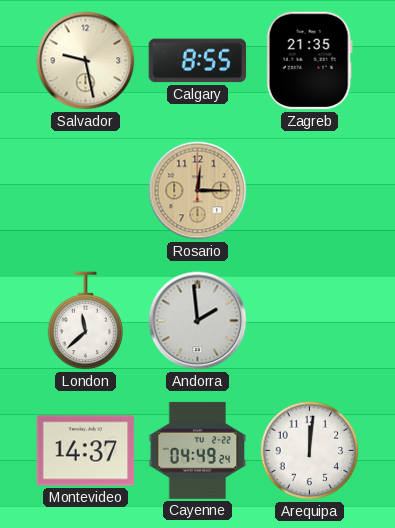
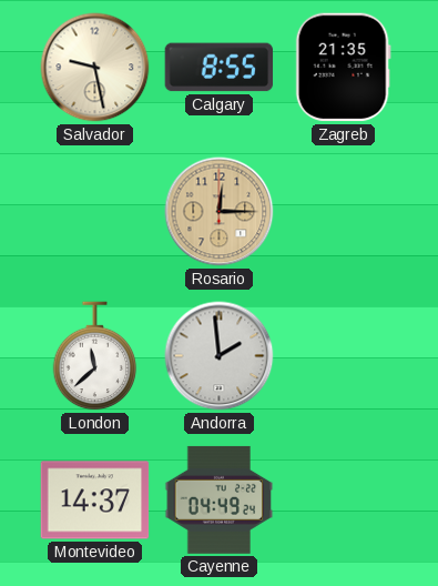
Arequipa: 12:01 -> none
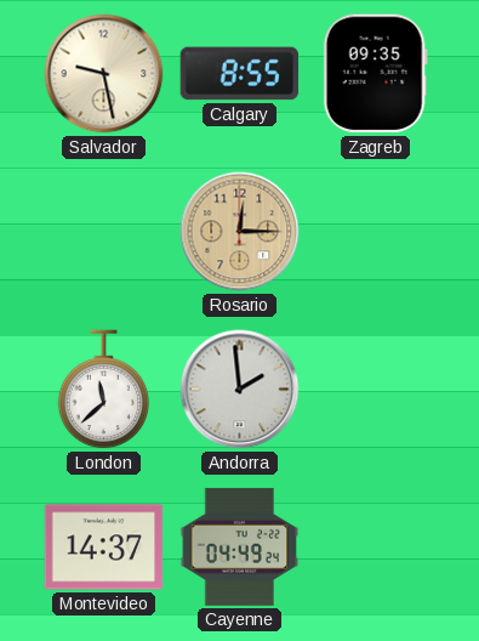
Zagreb: 21:35 -> 09:35
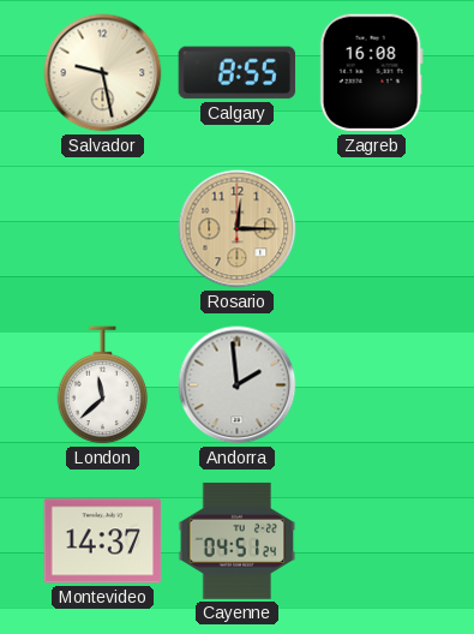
Zagreb: 09:35 -> 16:08
Cayenne: 04:49 -> 04:51
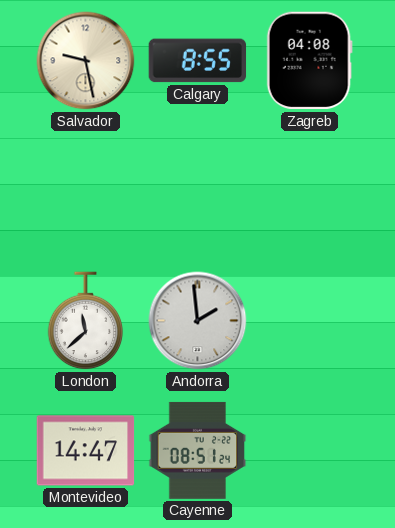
Zagreb: 16:08 -> 04:08
Rosario: 12:15 -> none
Montevideo: 14:37 -> 14:47
Cayenne: 04:51 -> 08:51
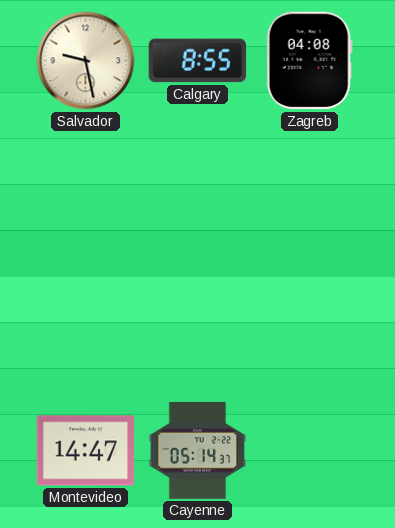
London: 11:38 -> none
Andorra: 1:59 -> none
Cayenne: 08:51 -> 05:14
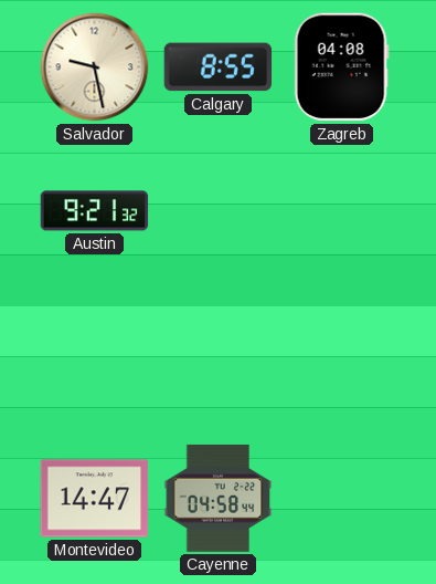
Austin: none -> 9:21
Cayenne: 05:14 -> 04:58
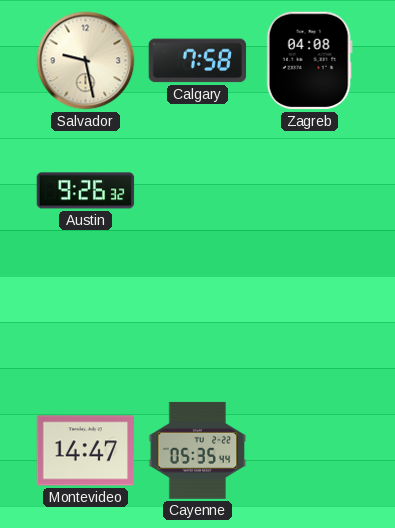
Calgary: 8:55 -> 7:58
Austin: 9:21 -> 9:26
Cayenne: 04:58 -> 05:35
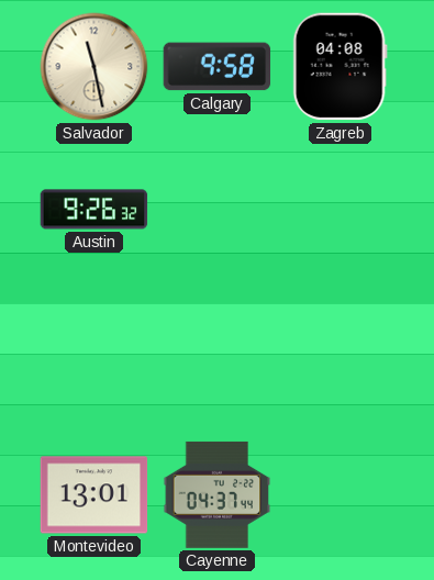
Salvador: 9:28 -> 11:28
Calgary: 7:58 -> 9:58
Montevideo: 14:47 -> 13:01
Cayenne: 05:35 -> 04:37
